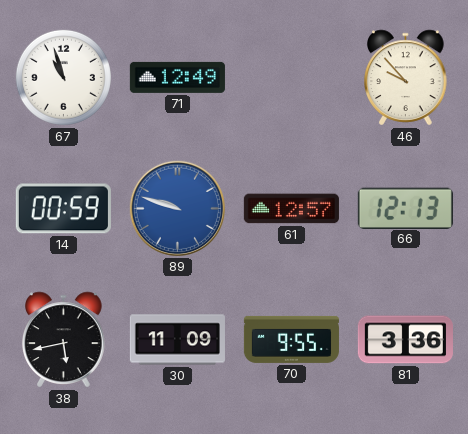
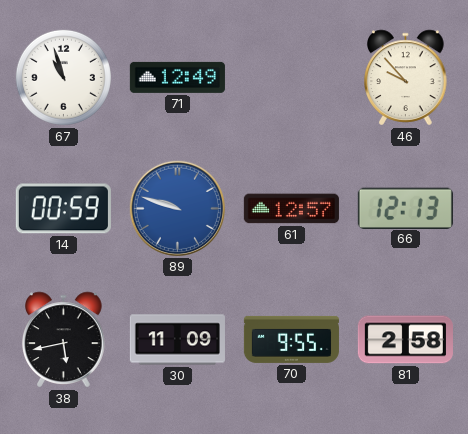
81: 3:36 -> 2:58
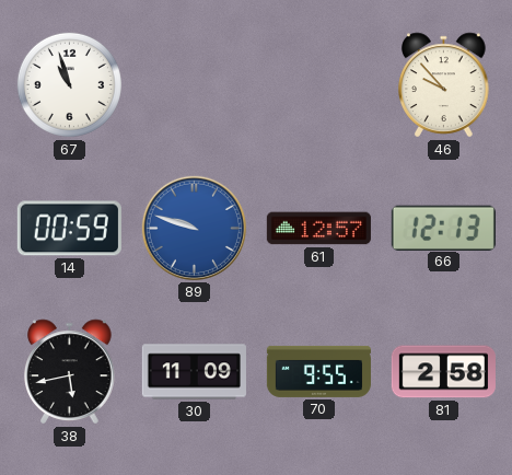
71: 12:49 -> none
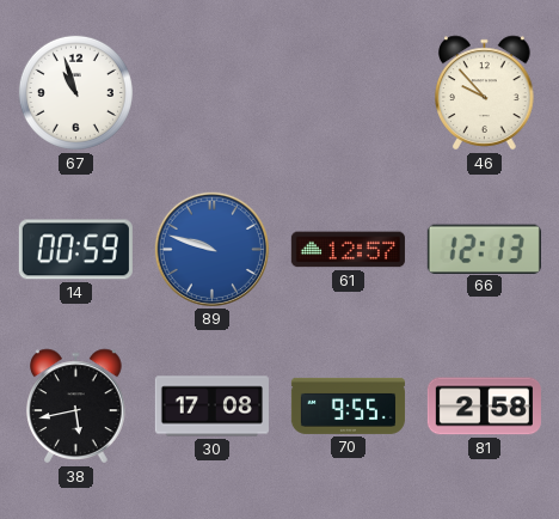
30: 11:09 -> 17:08
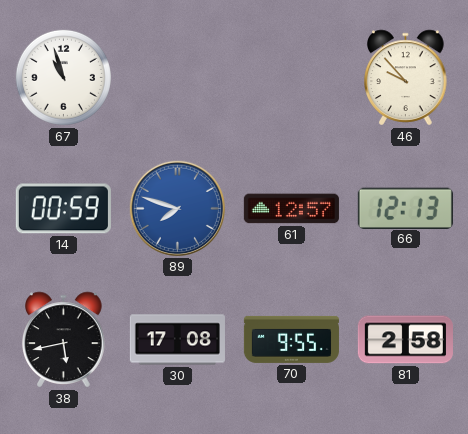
89: 9:48 -> 7:48
